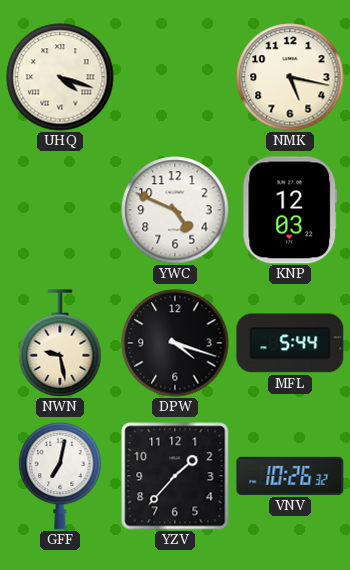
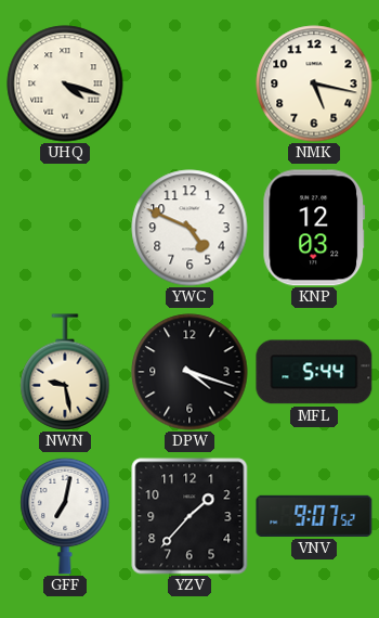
VNV: 10:26 -> 9:07
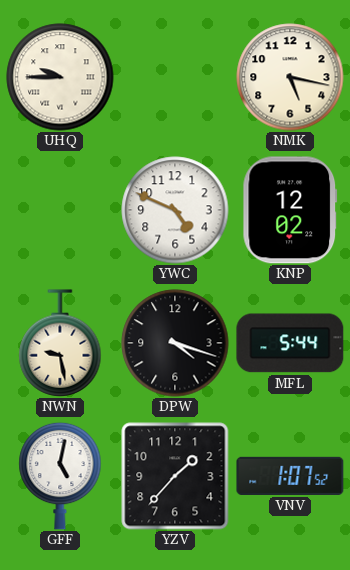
UHQ: 4:18 -> 9:45
KNP: 12:03 -> 12:02
GFF: 7:02 -> 5:02
VNV: 9:07 -> 1:07
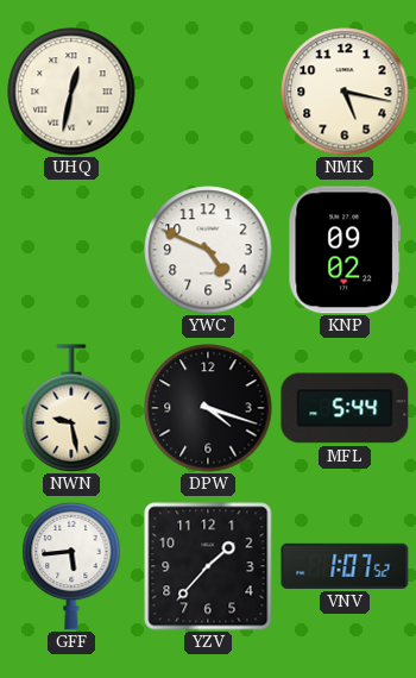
UHQ: 9:45 -> 12:32
KNP: 12:02 -> 09:02
GFF: 5:02 -> 5:44
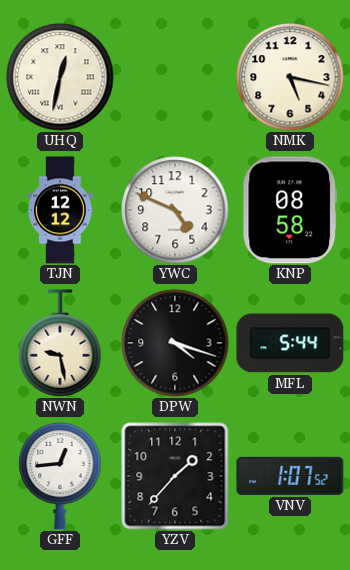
TJN: none -> 12:12
KNP: 09:02 -> 08:58
GFF: 5:44 -> 12:44
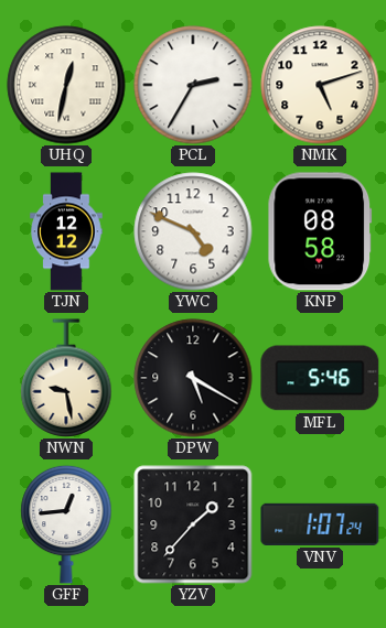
PCL: none -> 2:35
NMK: 5:17 -> 5:12
DPW: 4:18 -> 5:20
MFL: 5:44 -> 5:46
VNV: 1:07:52 -> 1:07:24
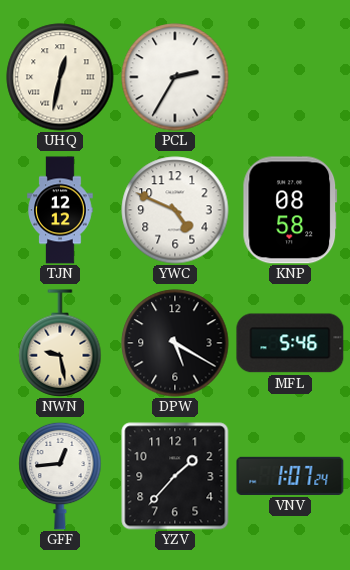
NMK: 5:12 -> none
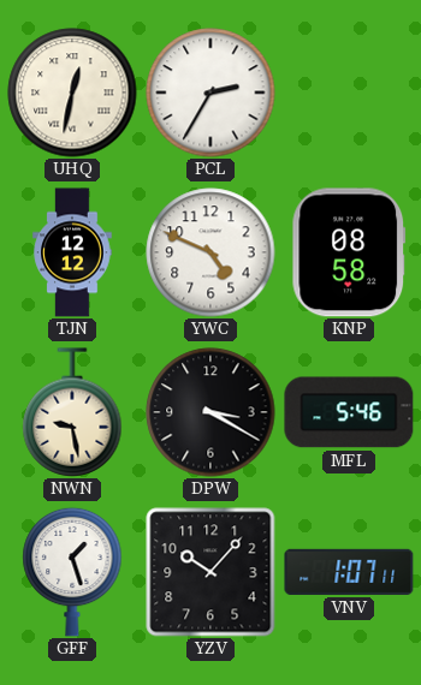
DPW: 5:20 -> 3:20
GFF: 12:44 -> 1:27
YZV: 1:37 -> 10:07
VNV: 1:07:24 -> 1:07:11
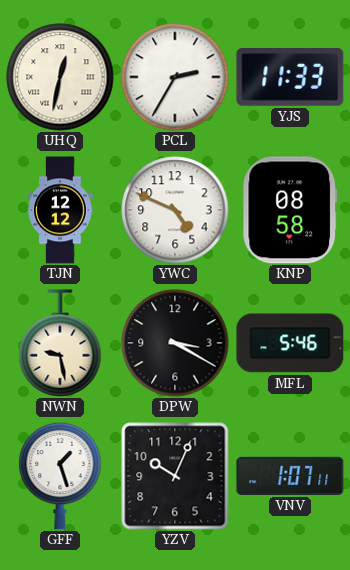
YJS: none -> 11:33
YZV: 10:07 -> 10:04
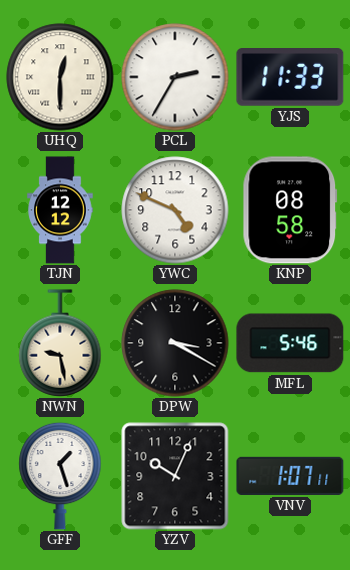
UHQ: 12:32 -> 12:30
